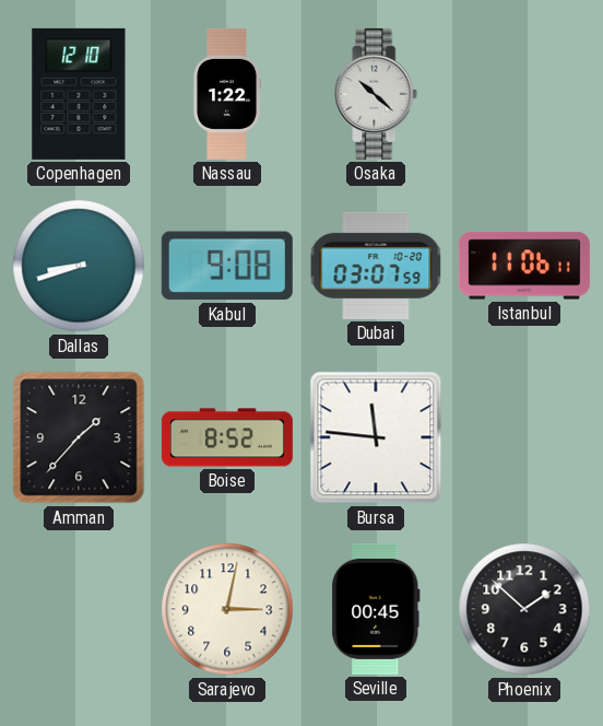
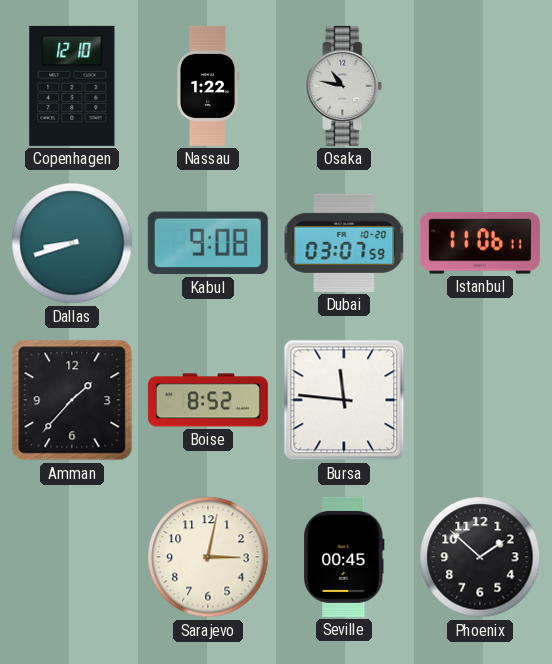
Osaka: 10:22 -> 10:47
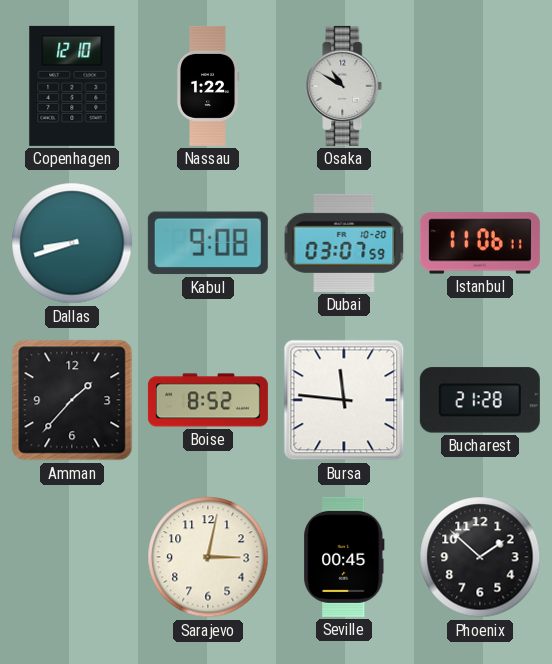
Osaka: 10:47 -> 10:50
Bucharest: none -> 21:28
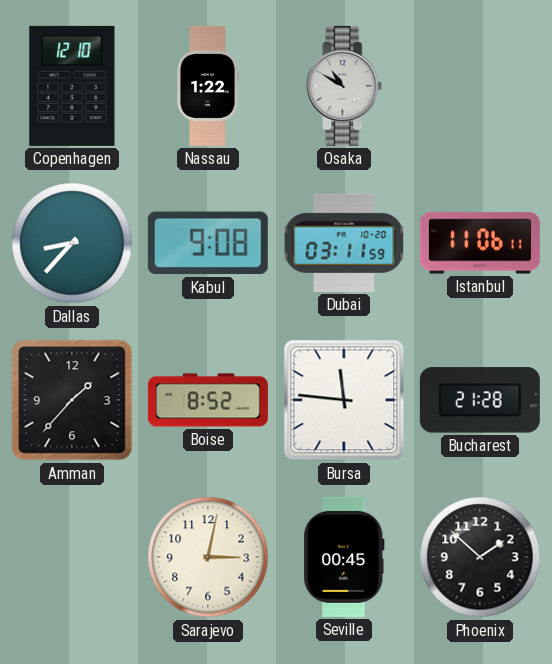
Dallas: 8:42 -> 8:37
Dubai: 03:07 -> 03:11
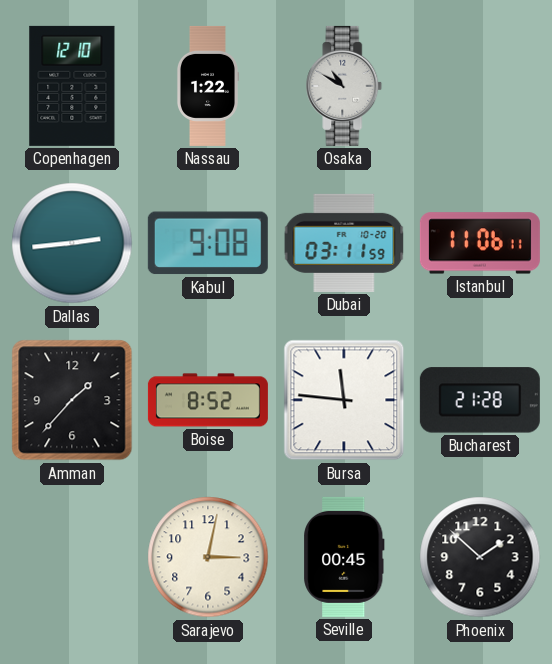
Dallas: 8:37 -> 2:44
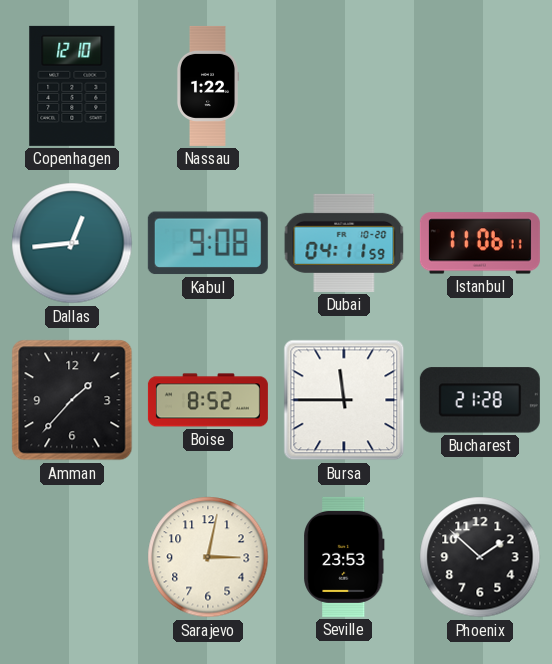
Osaka: 10:50 -> none
Dallas: 2:44 -> 12:44
Dubai: 03:11 -> 04:11
Bursa: 11:46 -> 11:45
Seville: 00:45 -> 23:53
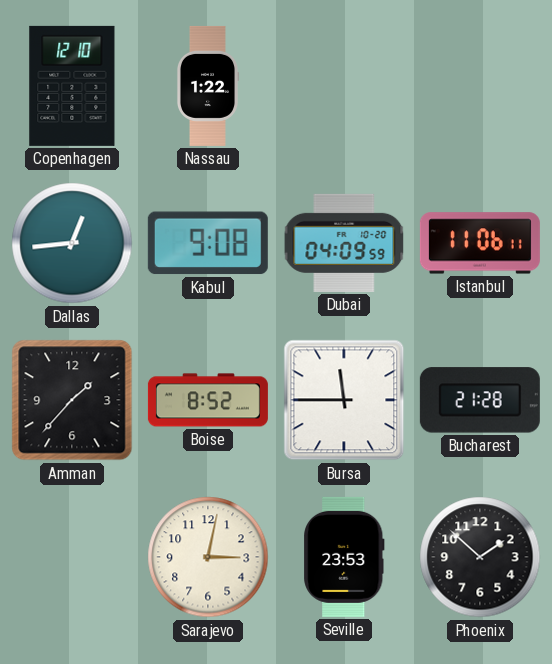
Dubai: 04:11 -> 04:09
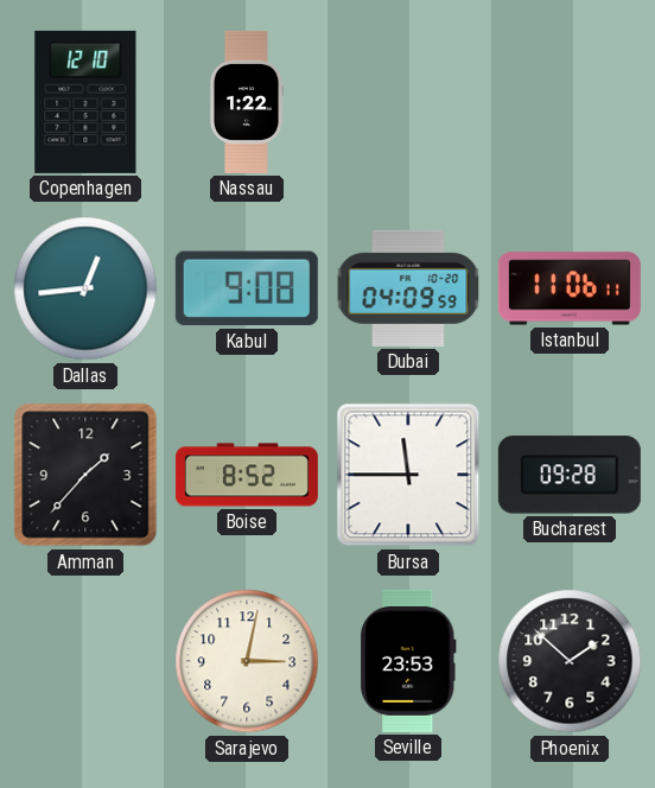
Bucharest: 21:28 -> 09:28
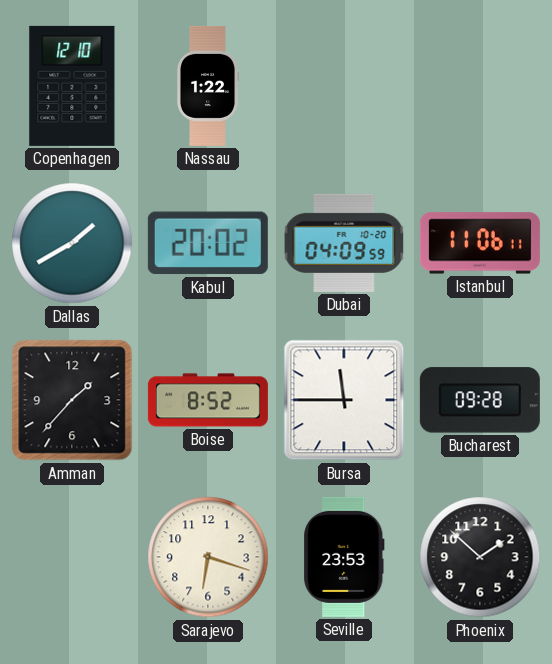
Dallas: 12:44 -> 1:40
Kabul: 9:08 -> 20:02
Sarajevo: 3:02 -> 6:18
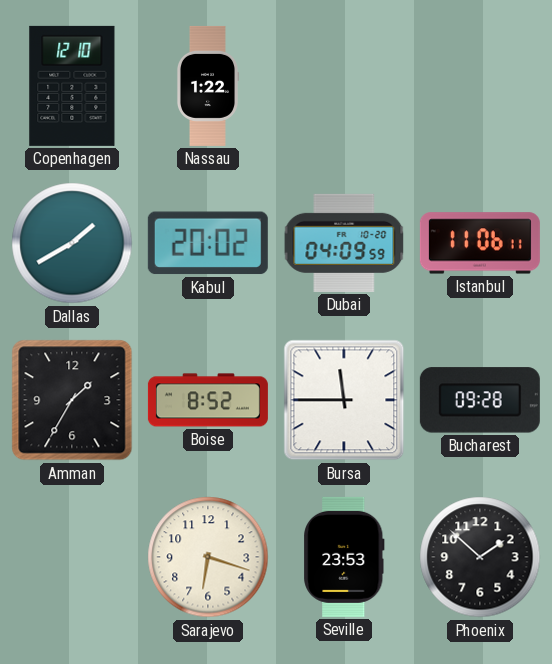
Amman: 1:37 -> 1:35
